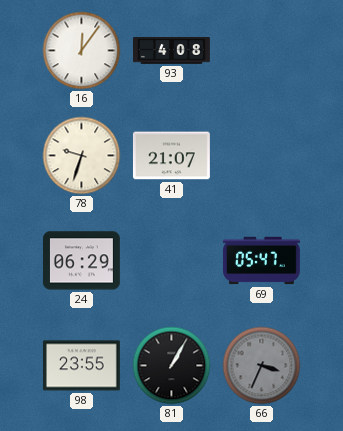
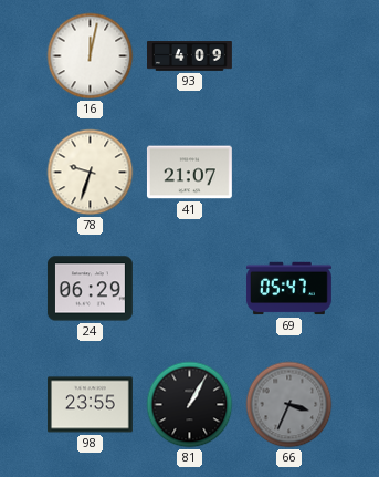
16: 12:06 -> 12:02
93: 4:08 -> 4:09
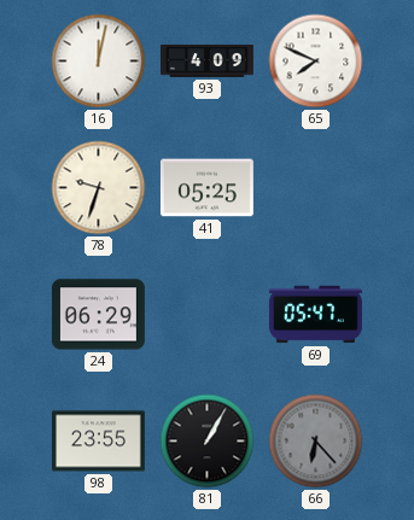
65: none -> 7:49
41: 21:07 -> 05:25
66: 3:34 -> 6:23
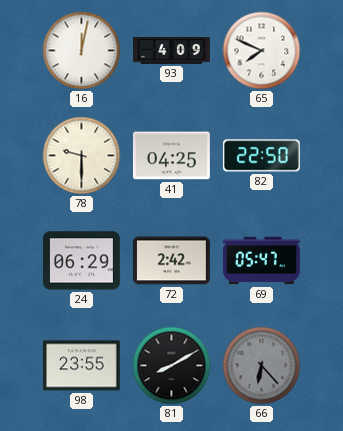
78: 9:33 -> 9:30
41: 05:25 -> 04:25
82: none -> 22:50
72: none -> 2:42
81: 1:05 -> 8:10
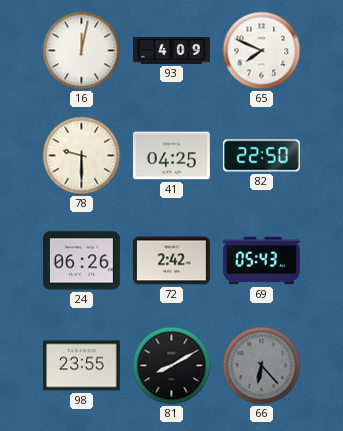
24: 06:29 -> 06:26
69: 05:47 -> 05:43
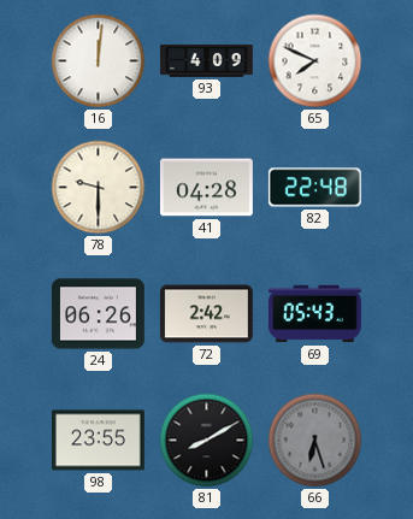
16: 12:02 -> 12:01
41: 04:25 -> 04:28
82: 22:50 -> 22:48
66: 6:23 -> 6:27
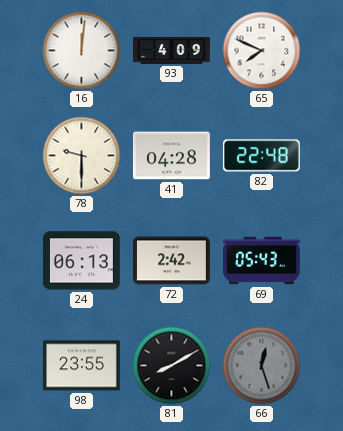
24: 06:26 -> 06:13
66: 6:27 -> 12:27
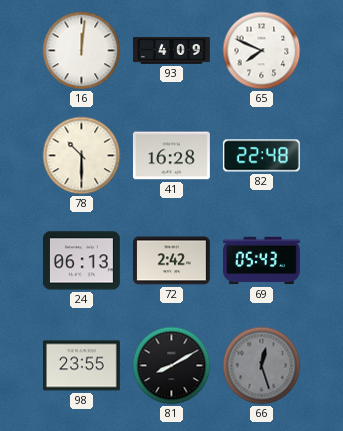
78: 9:30 -> 10:30
41: 04:28 -> 16:28
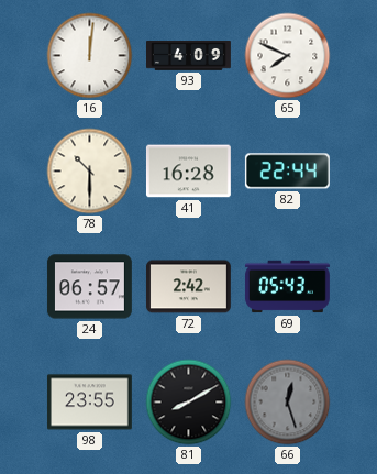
82: 22:48 -> 22:44
24: 06:13 -> 06:57
